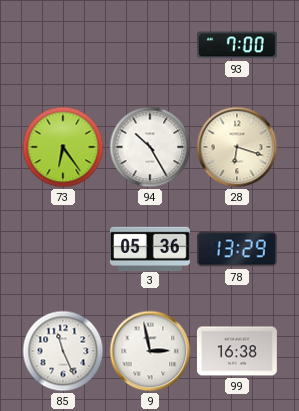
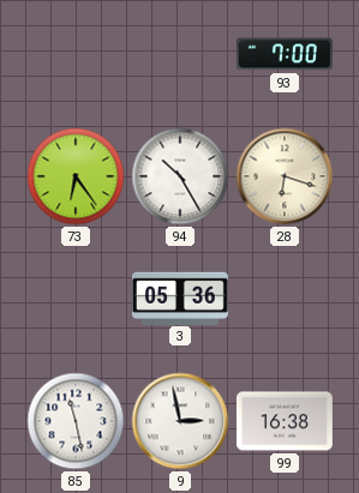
78: 13:29 -> none
85: 11:26 -> 11:28
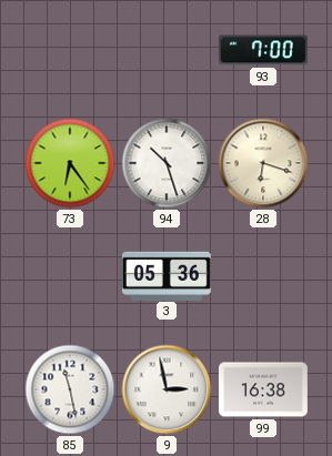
94: 10:25 -> 10:27
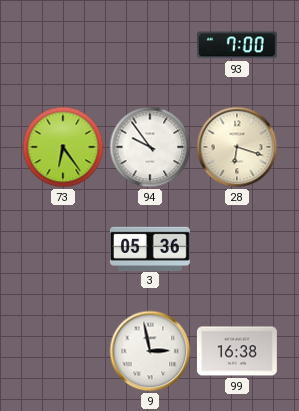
94: 10:27 -> 9:54
85: 11:28 -> none
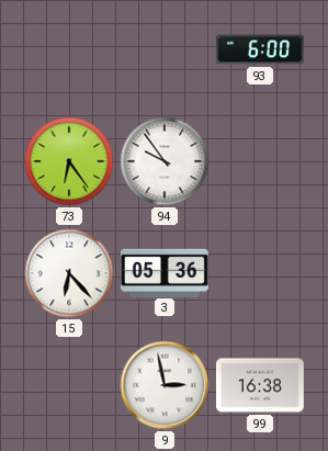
93: 7:00 -> 6:00
28: 6:18 -> none
15: none -> 6:23
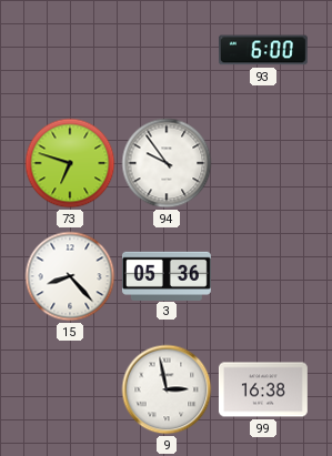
73: 6:24 -> 6:48
15: 6:23 -> 8:23
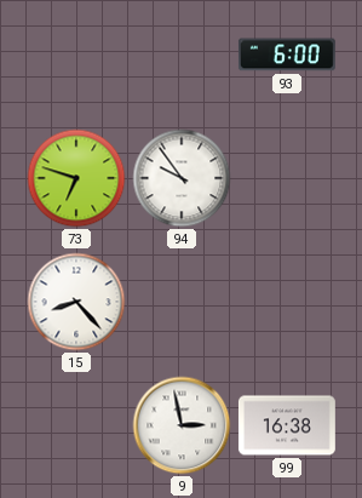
3: 05:36 -> none
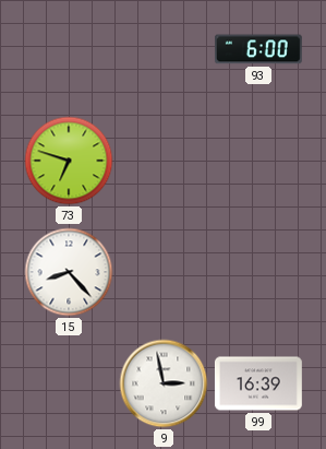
94: 9:54 -> none
99: 16:38 -> 16:39
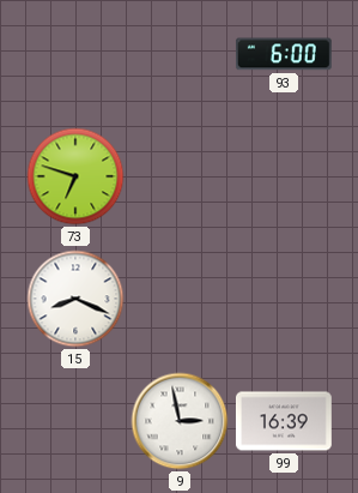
15: 8:23 -> 8:19
